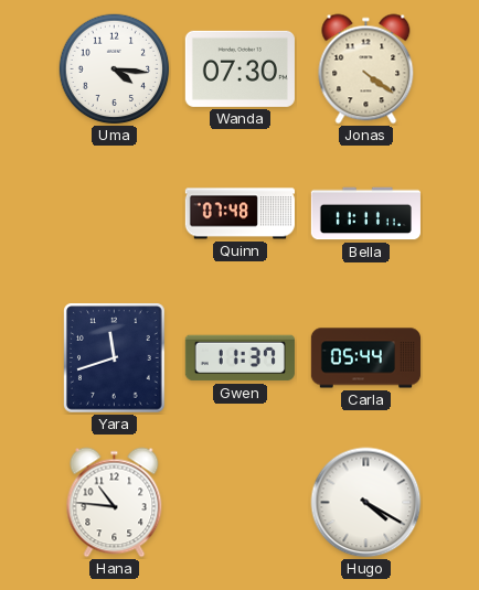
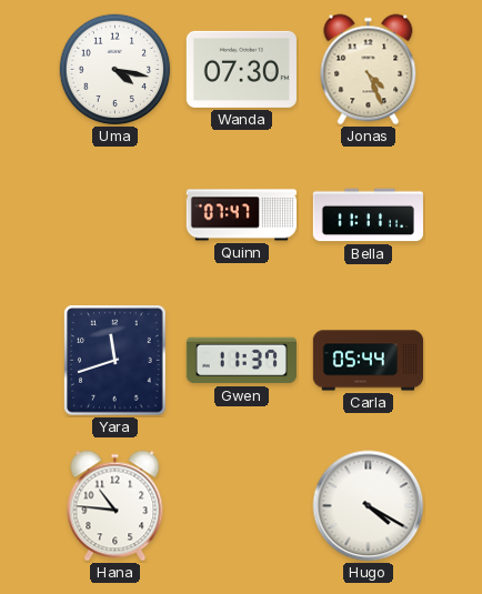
Uma: 4:16 -> 4:17
Jonas: 4:21 -> 4:26
Quinn: 07:48 -> 07:47
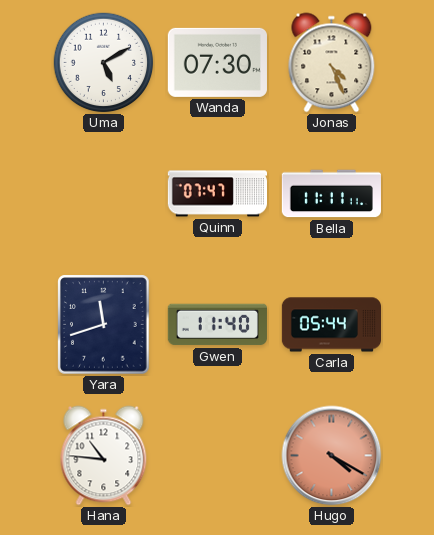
Uma: 4:17 -> 5:10
Gwen: 11:37 -> 11:40
Hugo dial: white -> salmon
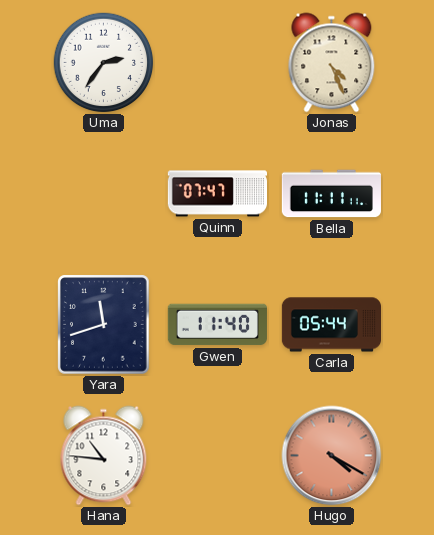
Uma: 5:10 -> 2:36
Wanda: 07:30 -> none
